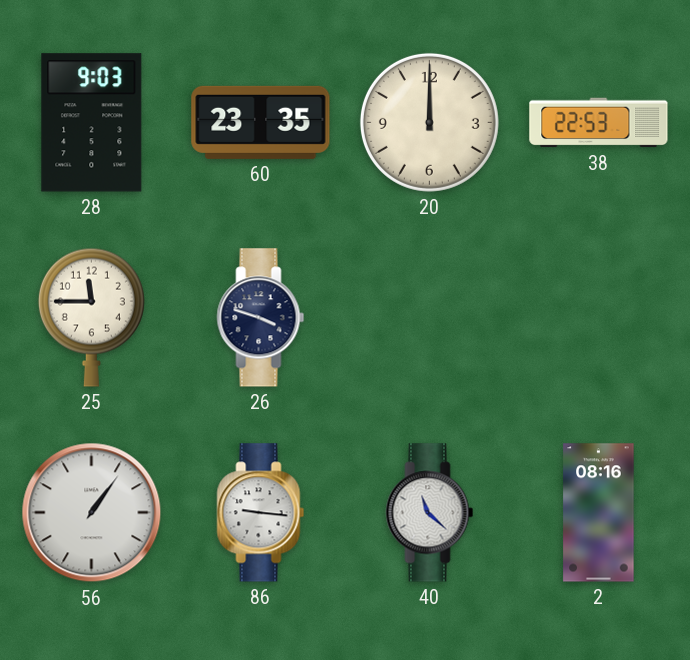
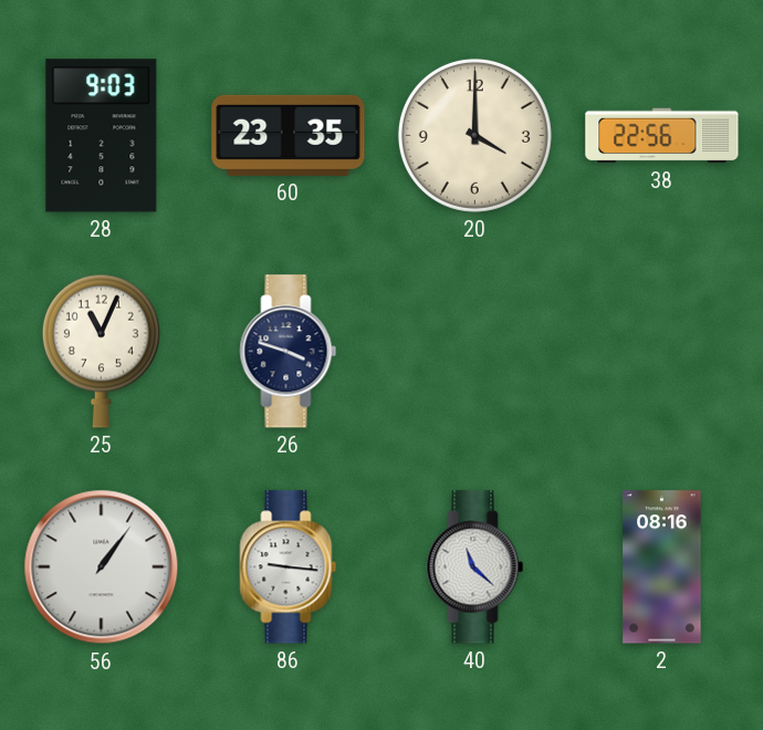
20: 12:00 -> 4:00
38: 22:53 -> 22:56
25: 11:45 -> 11:04
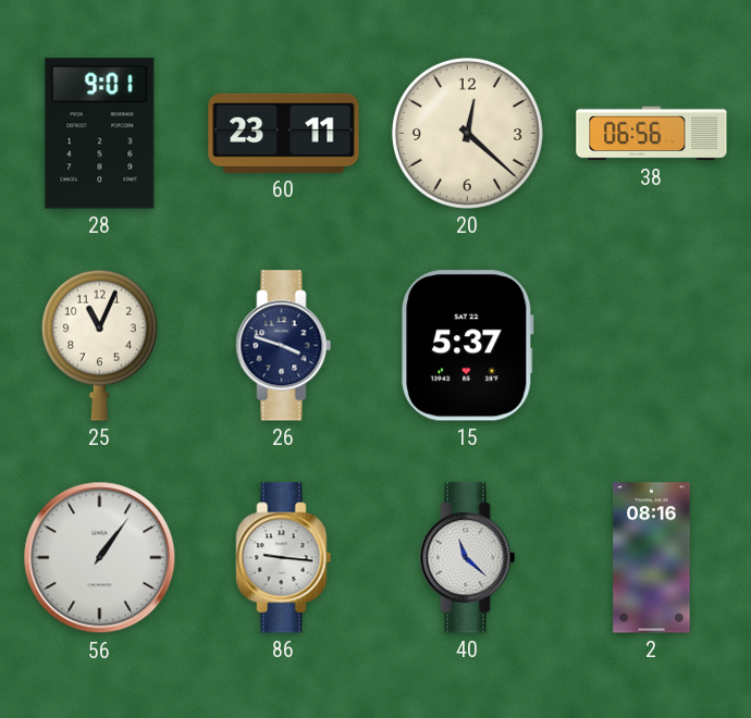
28: 9:03 -> 9:01
60: 23:35 -> 23:11
20: 4:00 -> 12:22
38: 22:56 -> 06:56
15: none -> 5:37
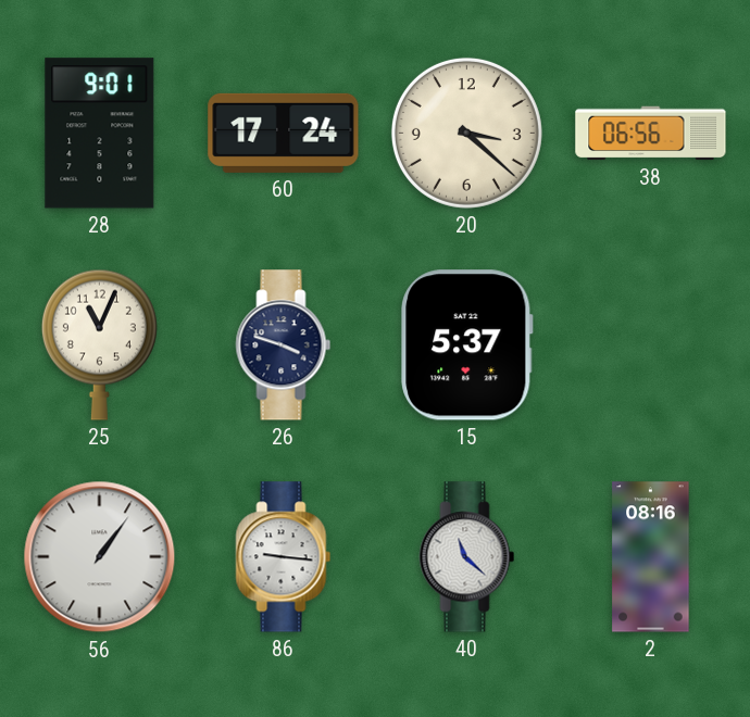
60: 23:11 -> 17:24
20: 12:22 -> 3:22
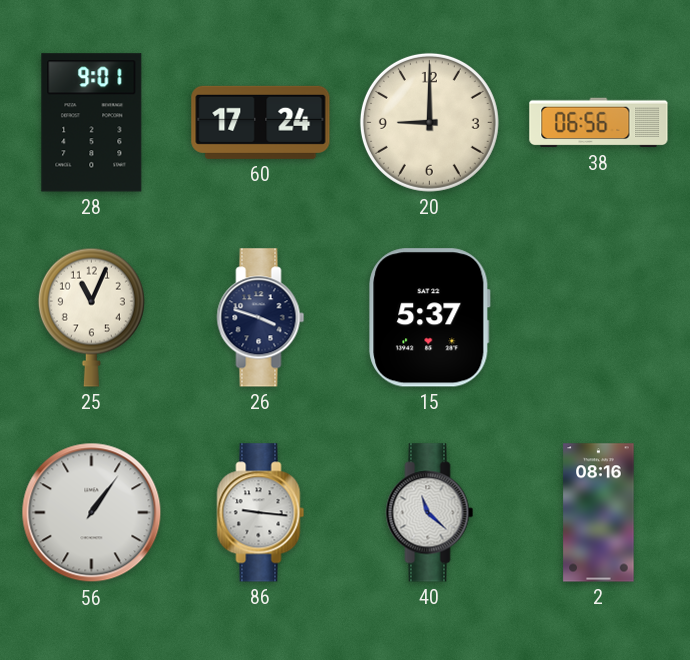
20: 3:22 -> 9:00
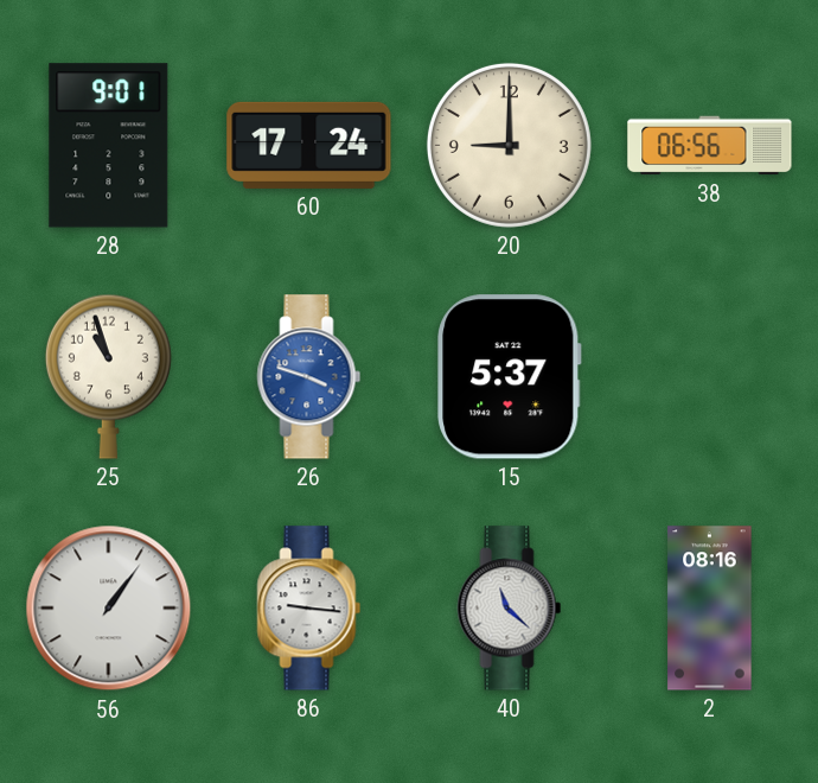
25: 11:04 -> 10:57
26 dial: navy -> blue
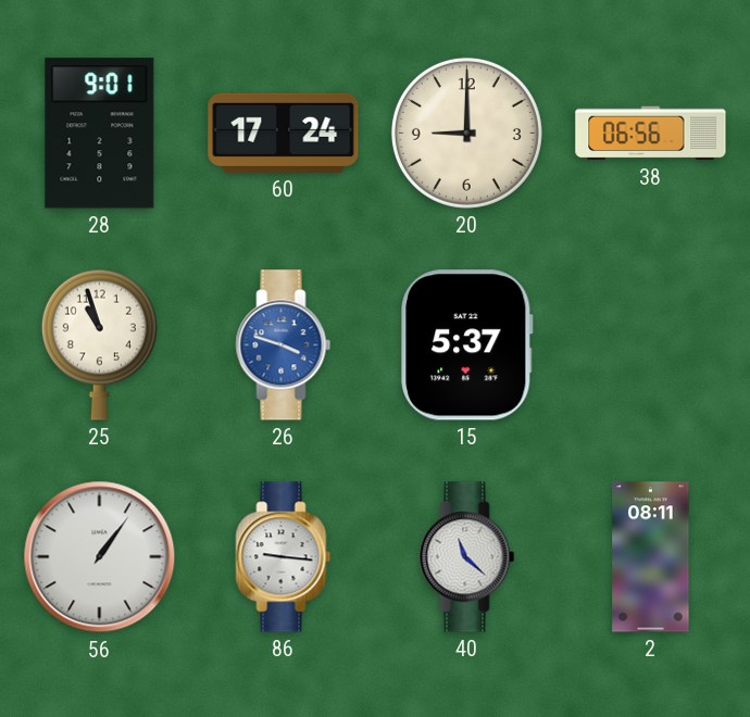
2: 08:16 -> 08:11
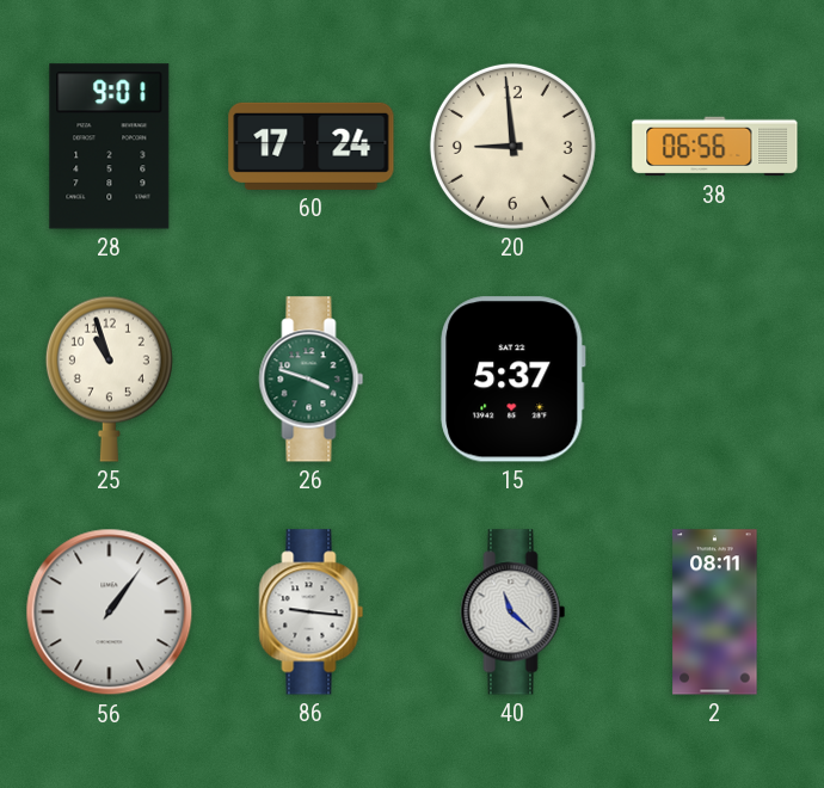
20: 9:00 -> 8:59
26 dial: blue -> green
